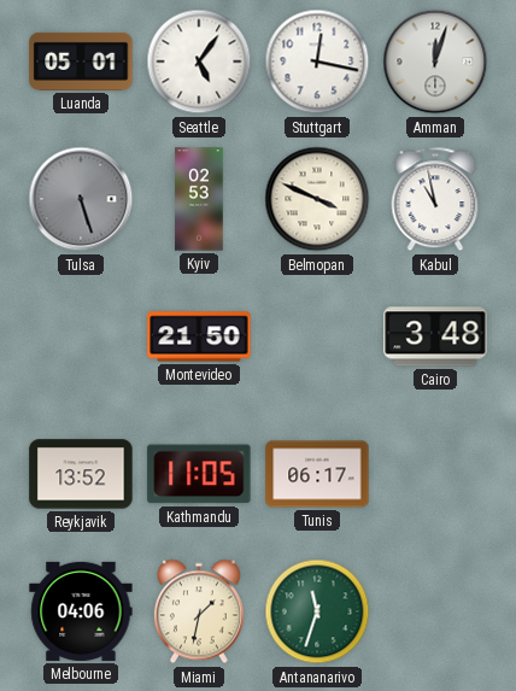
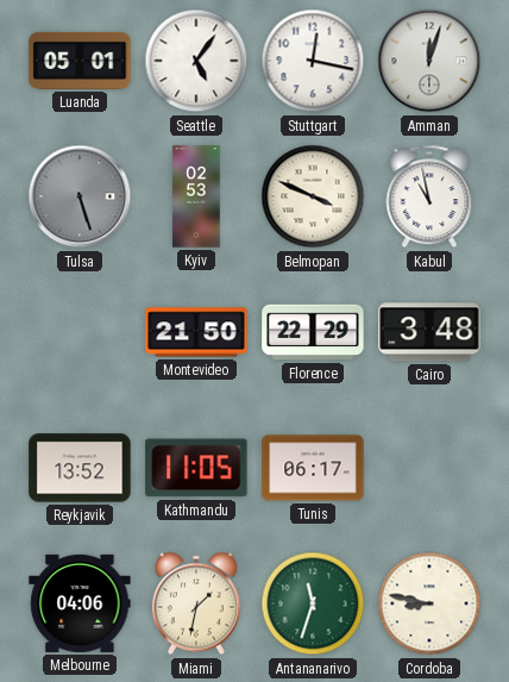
Florence: none -> 22:29
Cordoba: none -> 8:47
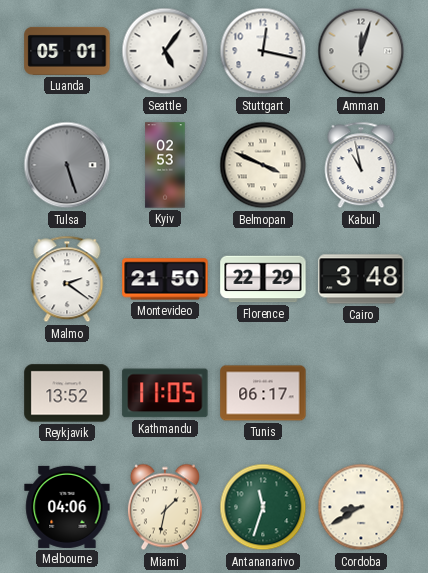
Malmo: none -> 2:21
Cordoba: 8:47 -> 8:40
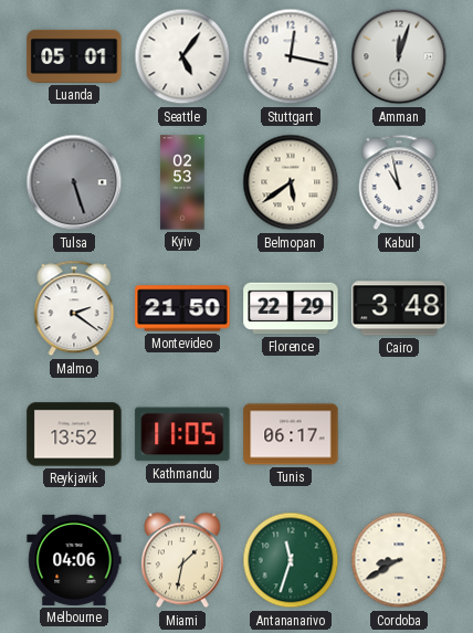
Belmopan: 3:49 -> 5:39
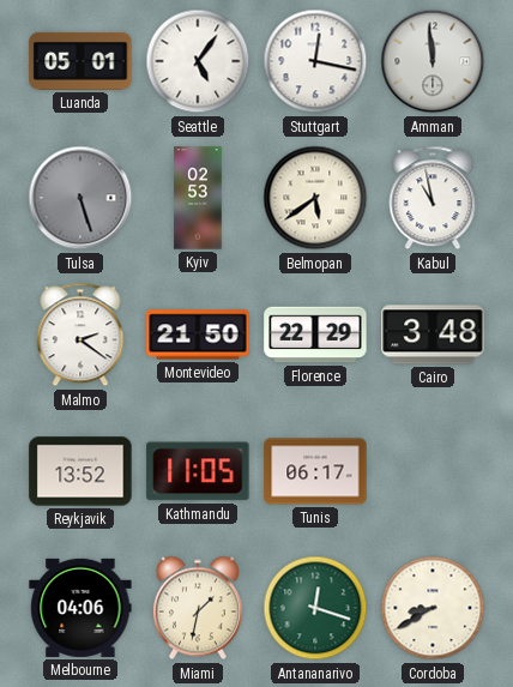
Amman: 12:03 -> 11:59
Antananarivo: 11:33 -> 12:18
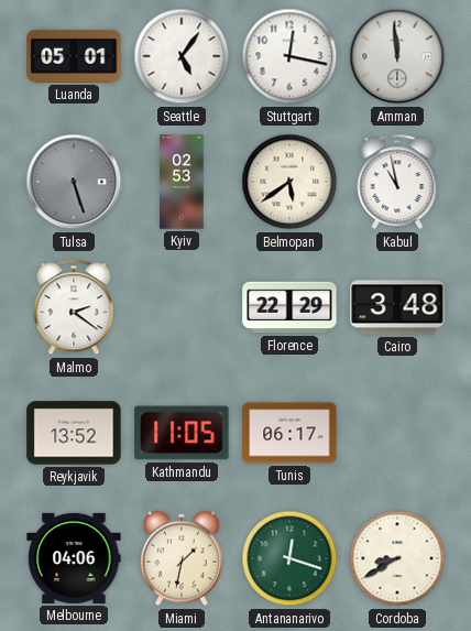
Montevideo: 21:50 -> none
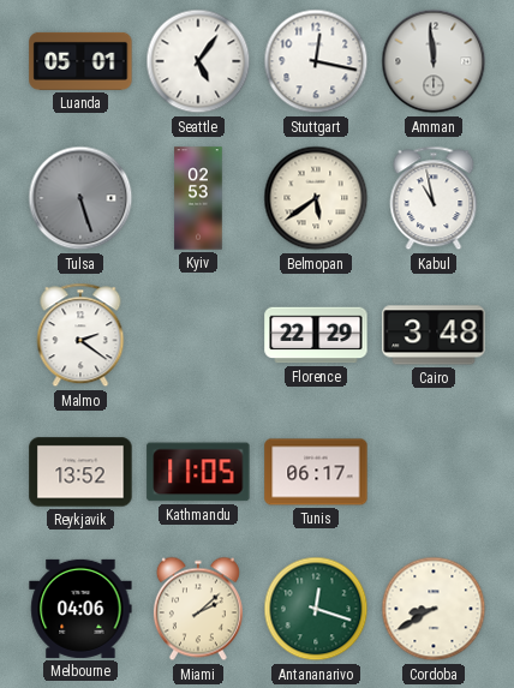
Miami: 1:32 -> 2:08
